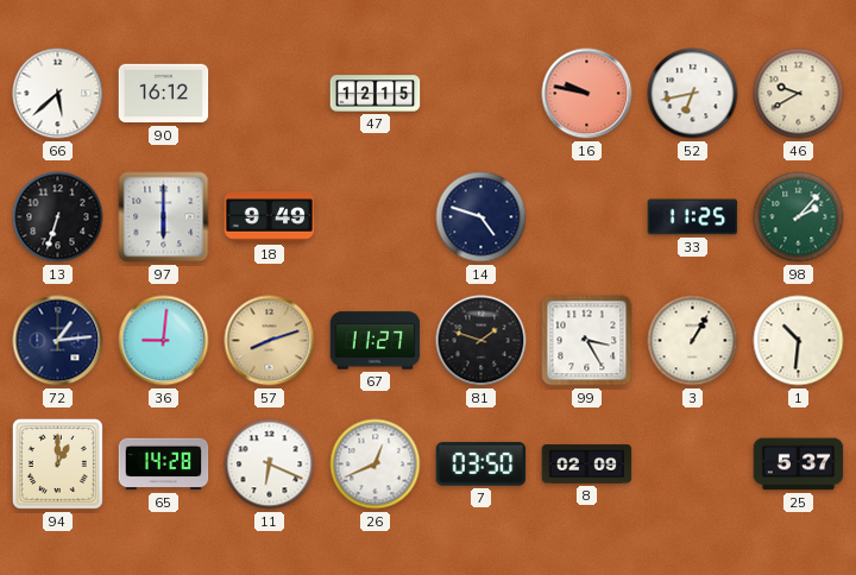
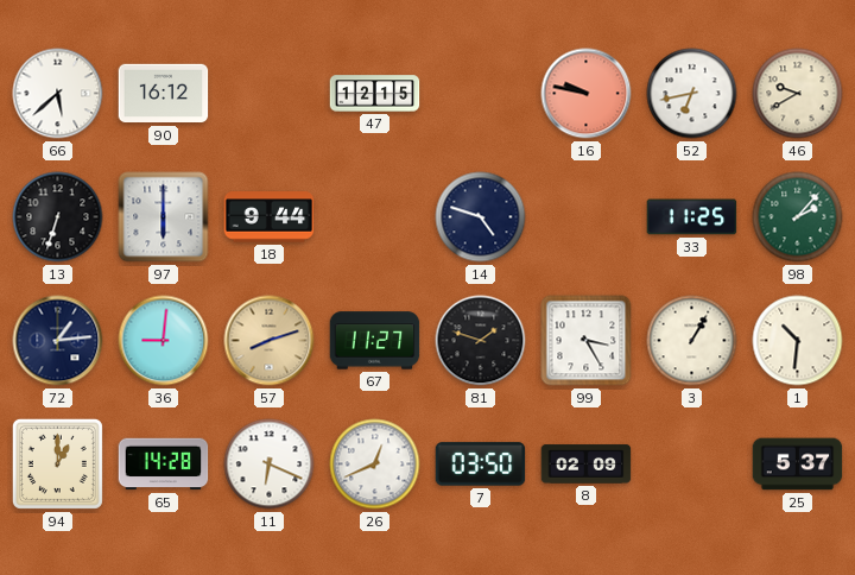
18: 9:49 -> 9:44
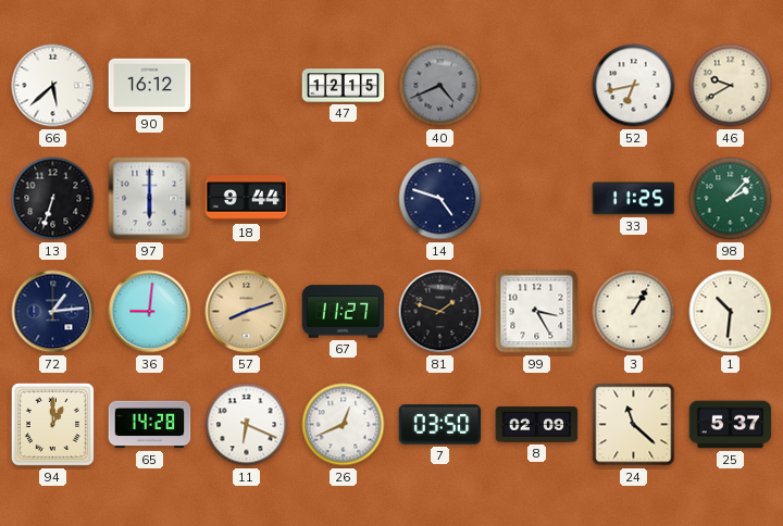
40: none -> 4:41
16: 9:47 -> none
24: none -> 11:22
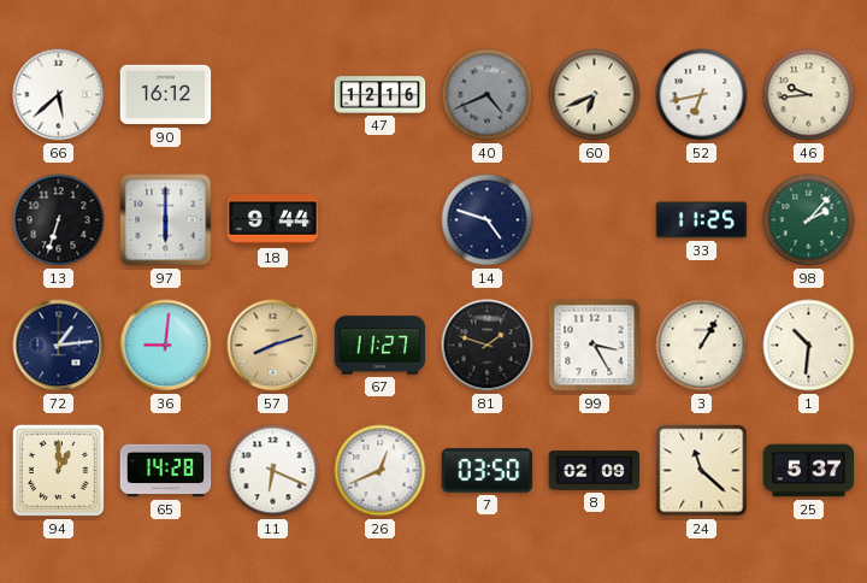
47: 12:15 -> 12:16
60: none -> 6:41
46: 9:40 -> 9:44
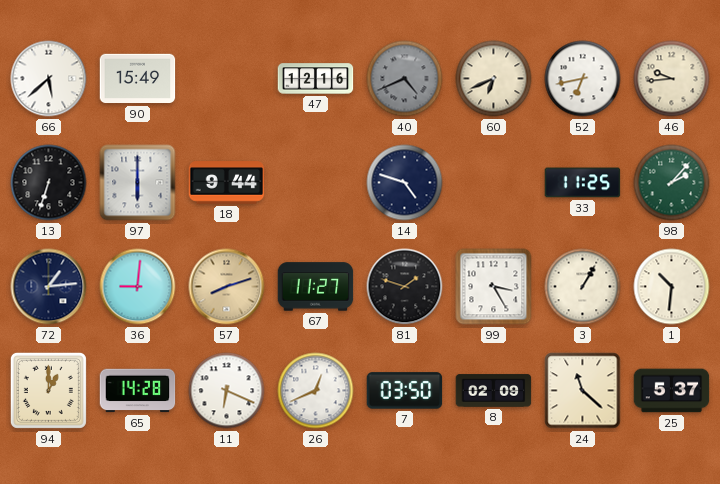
90: 16:12 -> 15:49
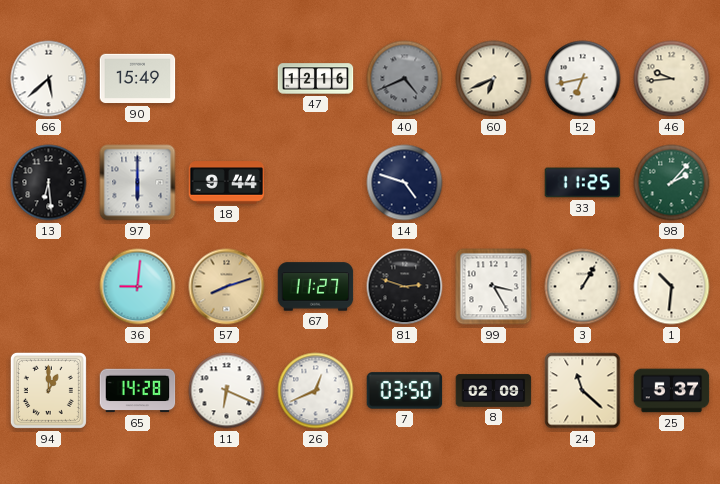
13: 6:33 -> 6:29
72: 1:14 -> none
81: 1:48 -> 2:48
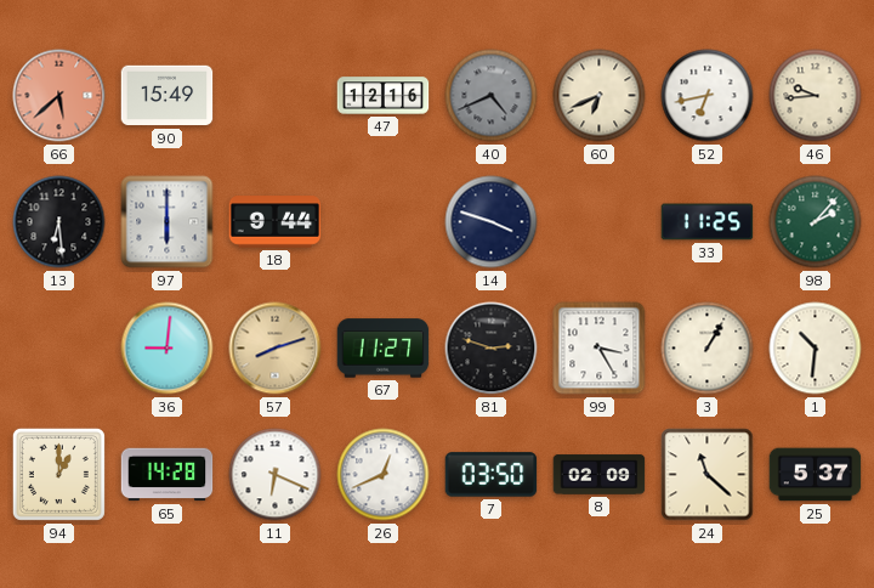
66 dial: white -> salmon
14: 4:48 -> 3:48
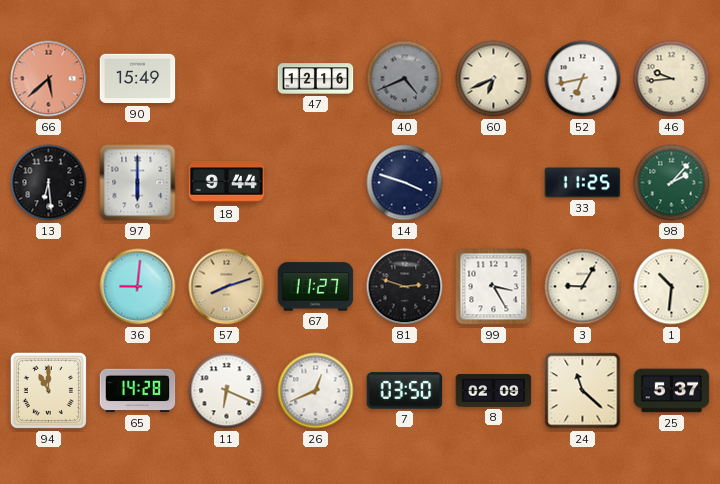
3: 1:05 -> 9:05
94: 1:00 -> 11:00
